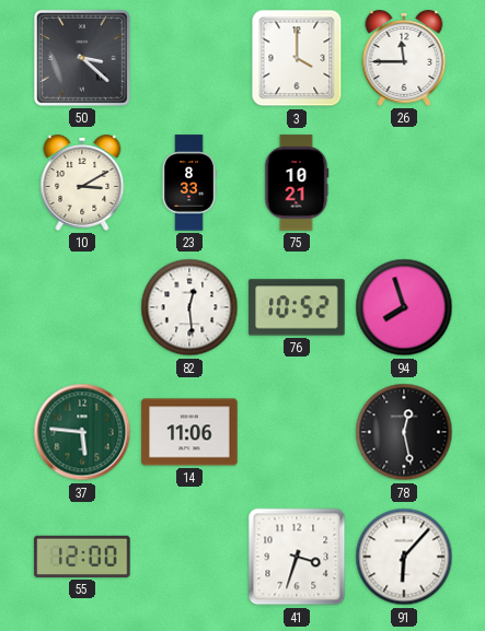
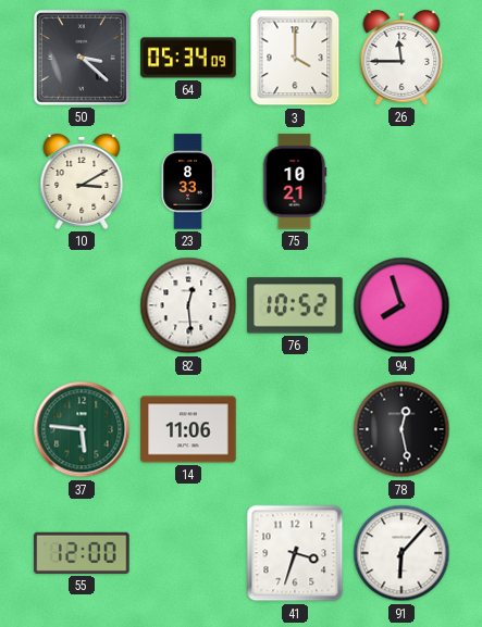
64: none -> 05:34
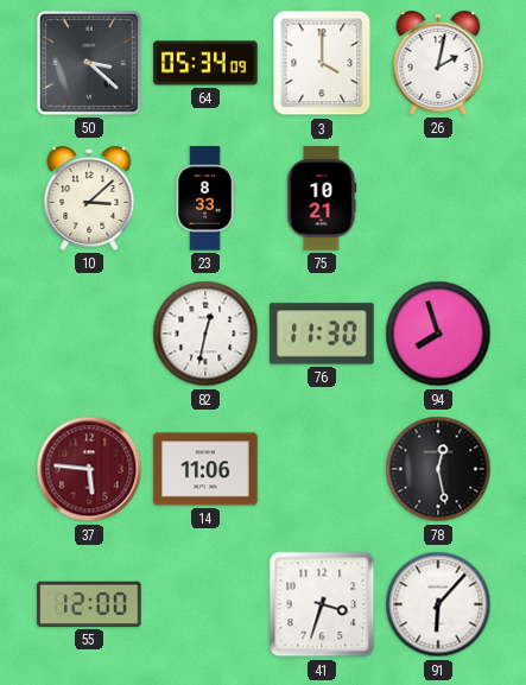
26: 11:45 -> 2:02
10: 3:10 -> 3:08
82: 12:29 -> 12:32
76: 10:52 -> 11:30
37 dial: green -> burgundy
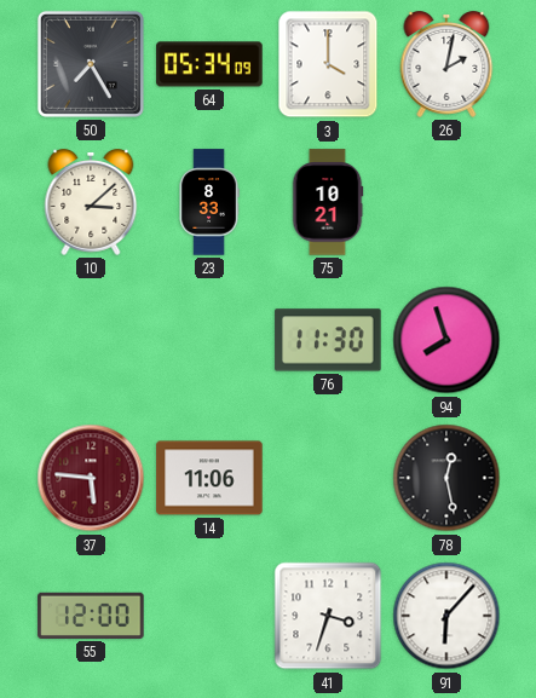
50: 3:22 -> 7:25
82: 12:32 -> none
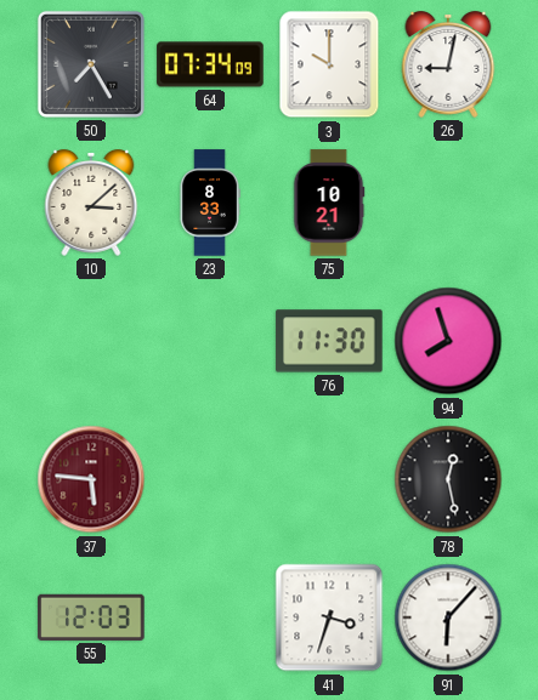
64: 05:34 -> 07:34
3: 4:00 -> 10:00
26: 2:02 -> 9:02
14: 11:06 -> none
55: 12:00 -> 12:03
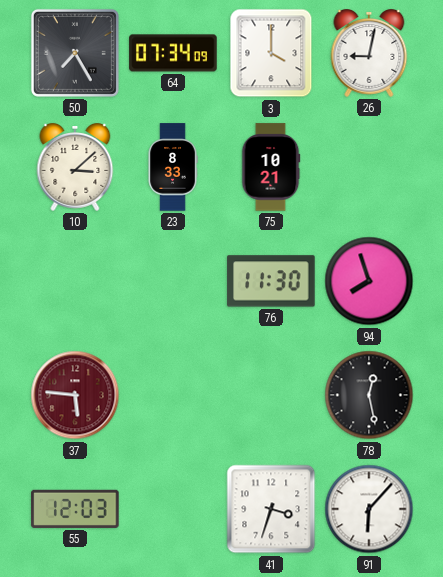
3: 10:00 -> 4:00
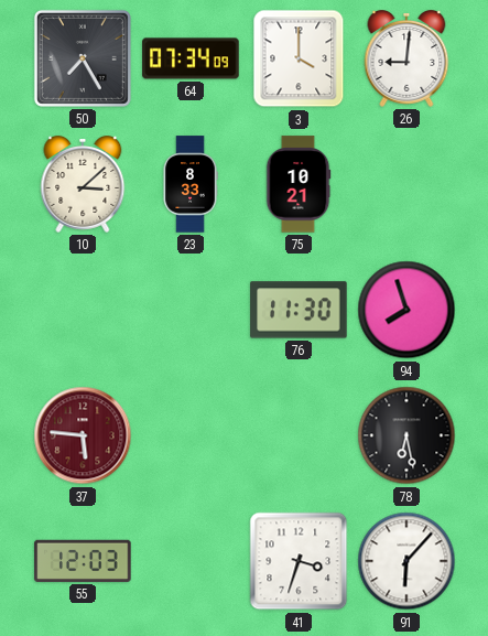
26: 9:02 -> 9:01
78: 12:28 -> 6:28
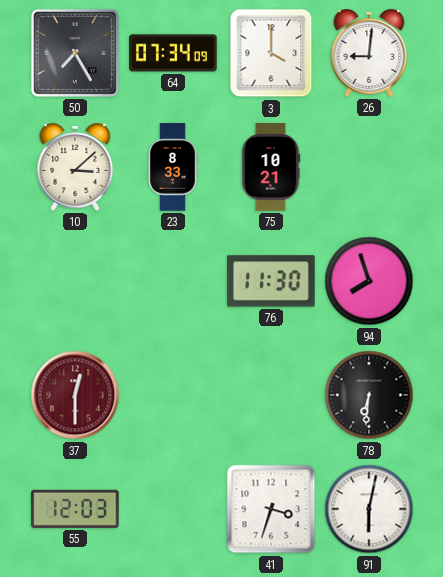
37: 5:46 -> 12:30
78: 6:28 -> 6:31
91: 6:07 -> 6:02
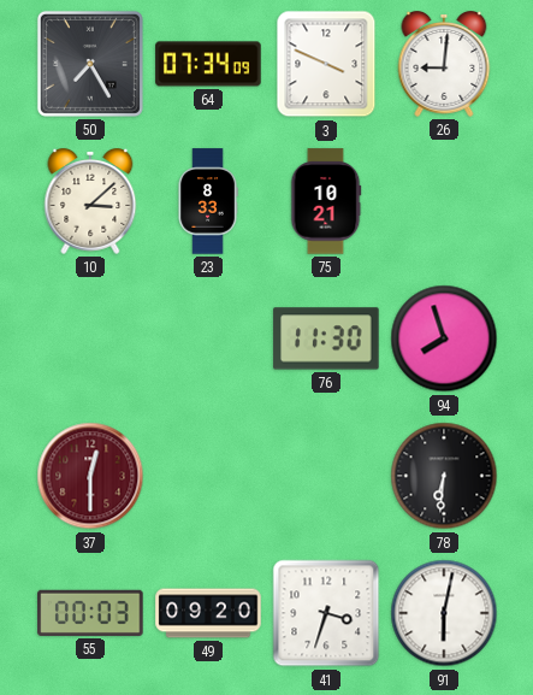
3: 4:00 -> 3:49
55: 12:03 -> 00:03
49: none -> 09:20
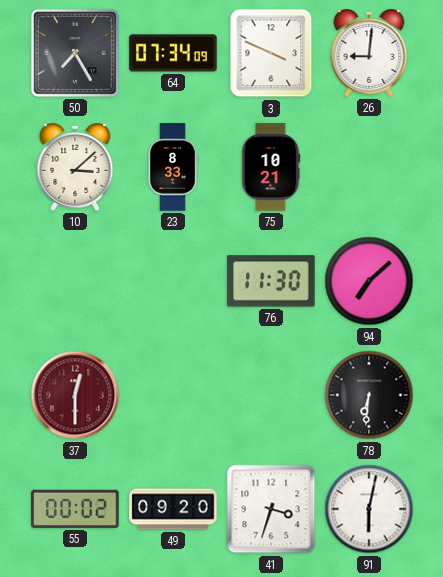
94: 7:57 -> 7:08
55: 00:03 -> 00:02
